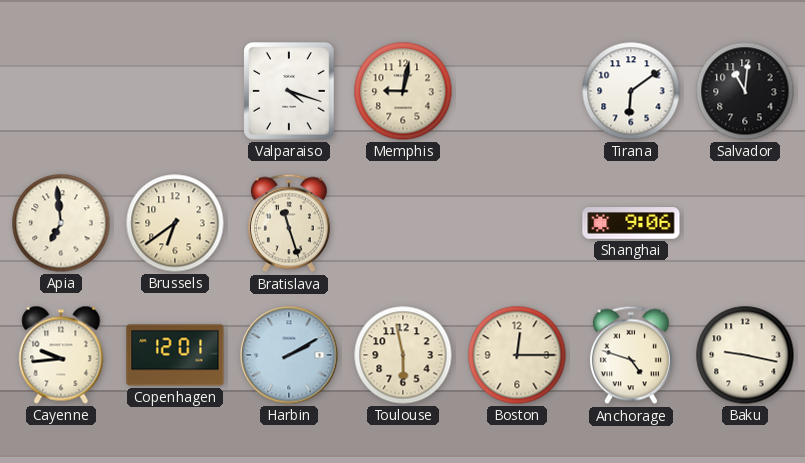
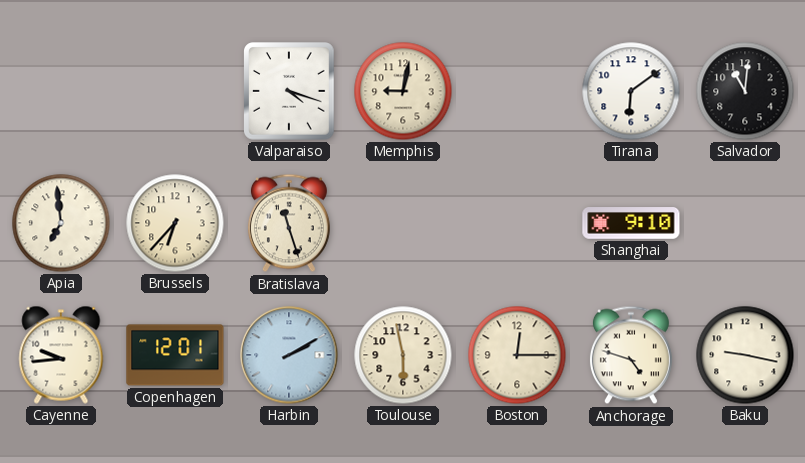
Brussels: 6:39 -> 6:37
Shanghai: 9:06 -> 9:10
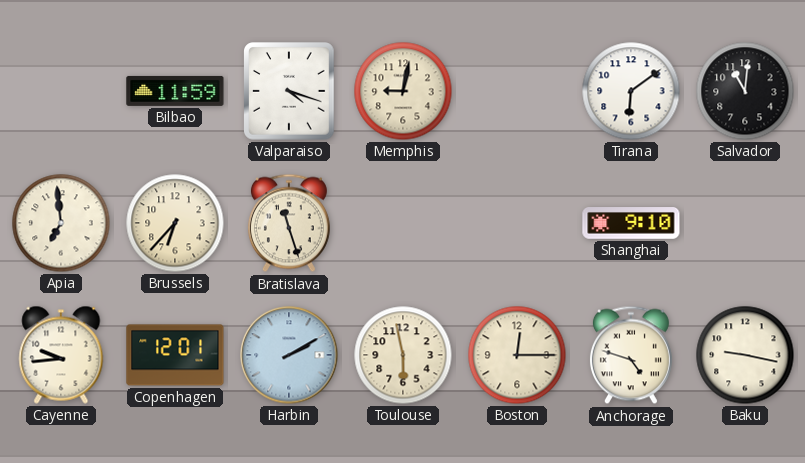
Bilbao: none -> 11:59
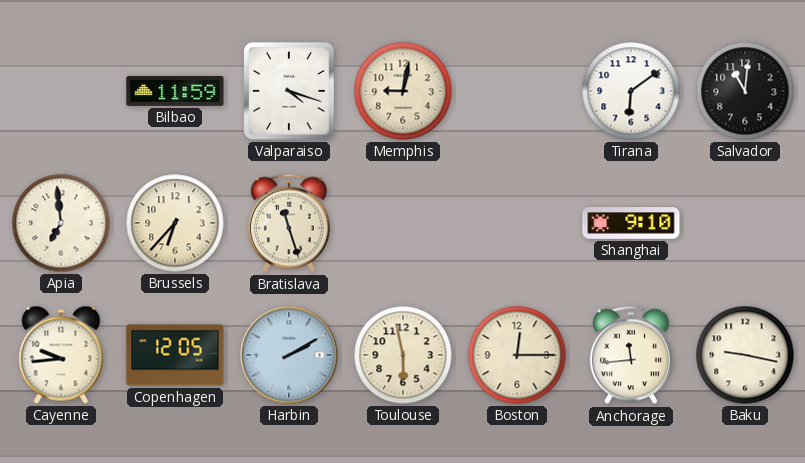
Copenhagen: 12:01 -> 12:05
Anchorage: 4:48 -> 11:44
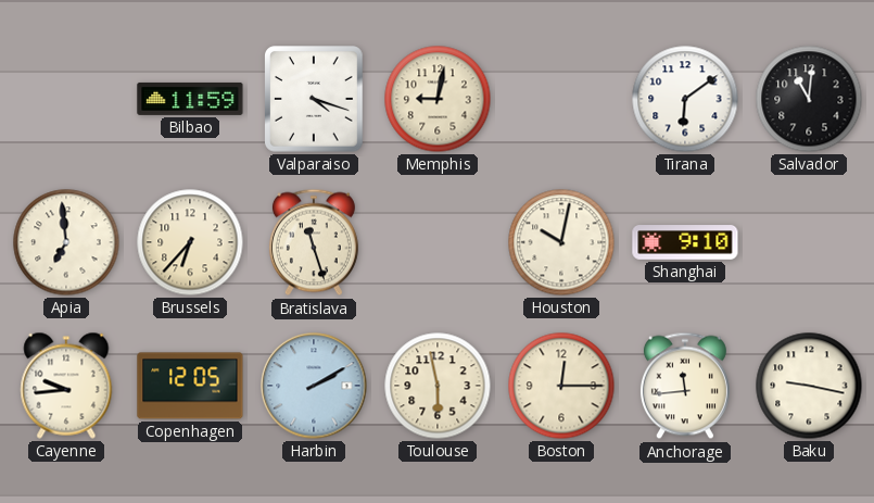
Houston: none -> 10:02
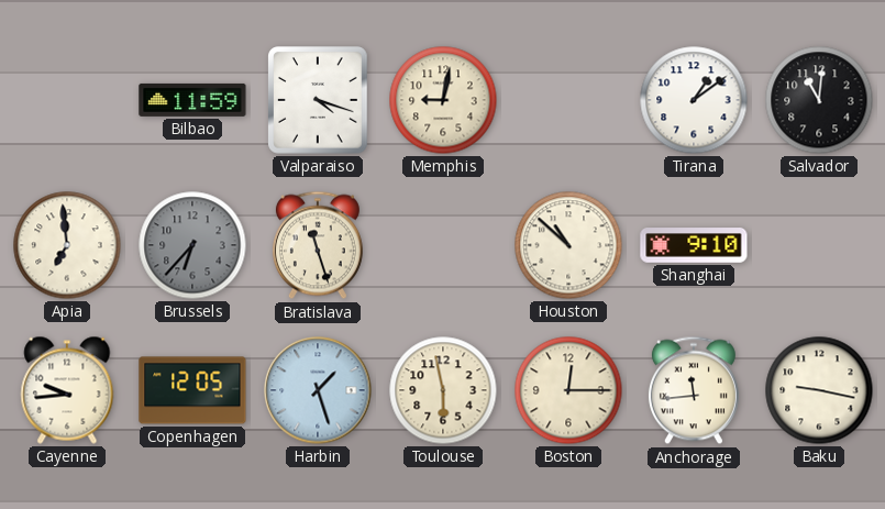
Tirana: 6:09 -> 1:09
Brussels dial: cream -> grey
Houston: 10:02 -> 10:52
Harbin: 2:10 -> 1:27
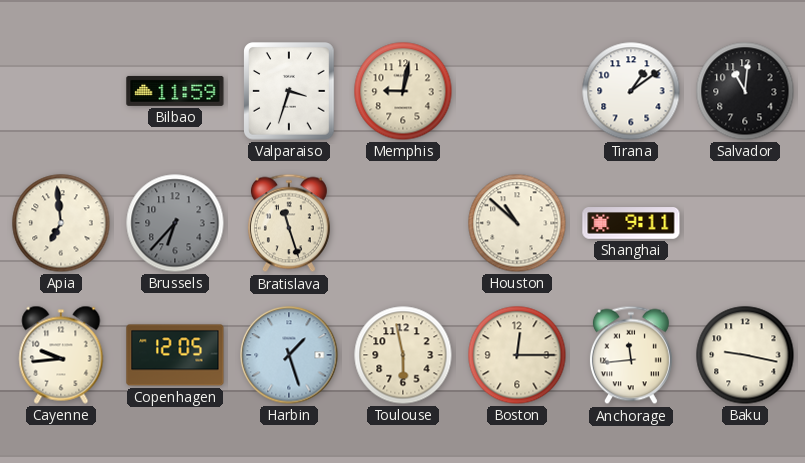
Valparaiso: 4:18 -> 3:33
Shanghai: 9:10 -> 9:11
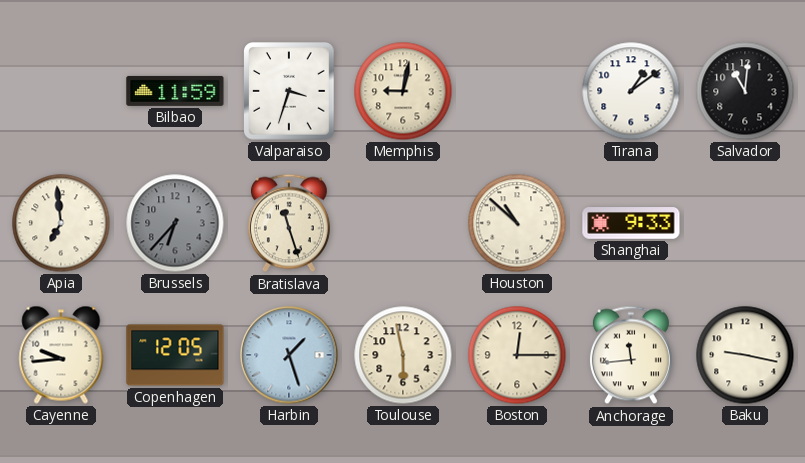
Shanghai: 9:11 -> 9:33
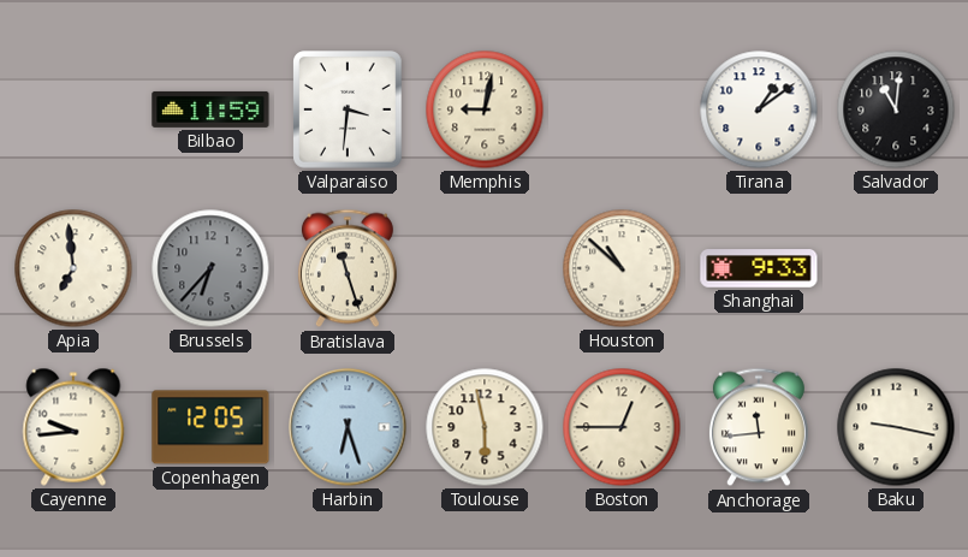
Valparaiso: 3:33 -> 3:31
Harbin: 1:27 -> 6:27
Boston: 12:15 -> 12:45
